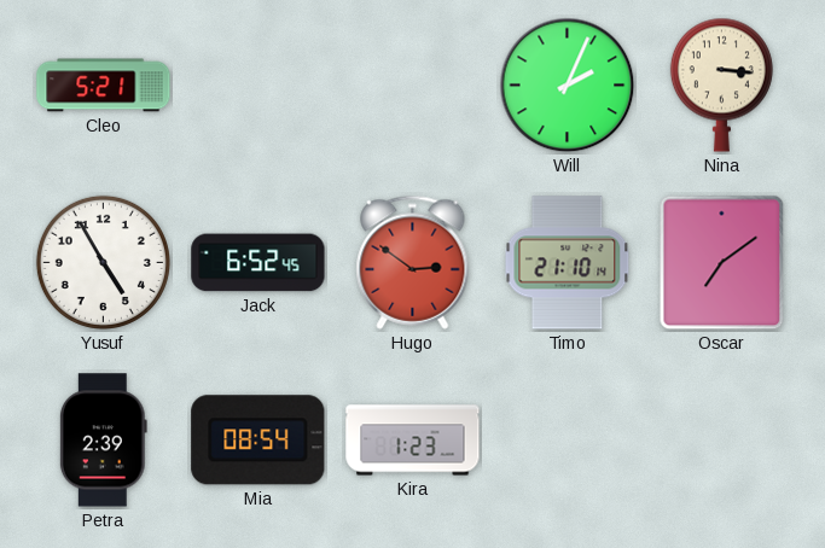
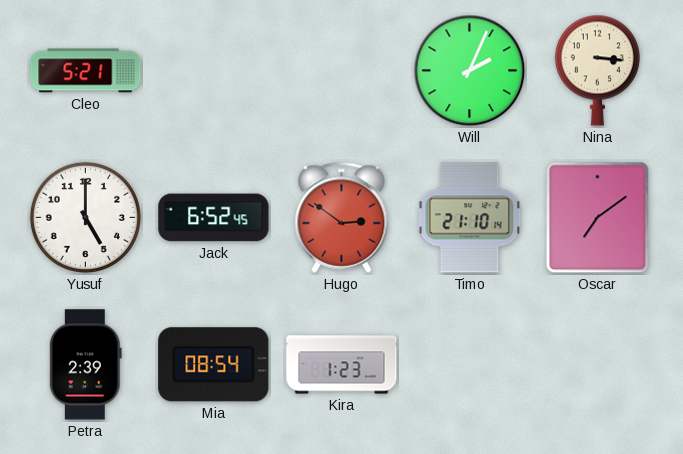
Yusuf: 4:55 -> 5:00
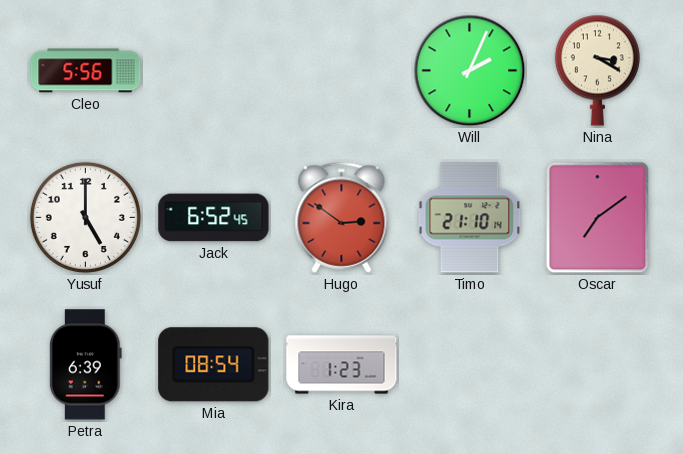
Cleo: 5:21 -> 5:56
Nina: 3:16 -> 3:20
Petra: 2:39 -> 6:39
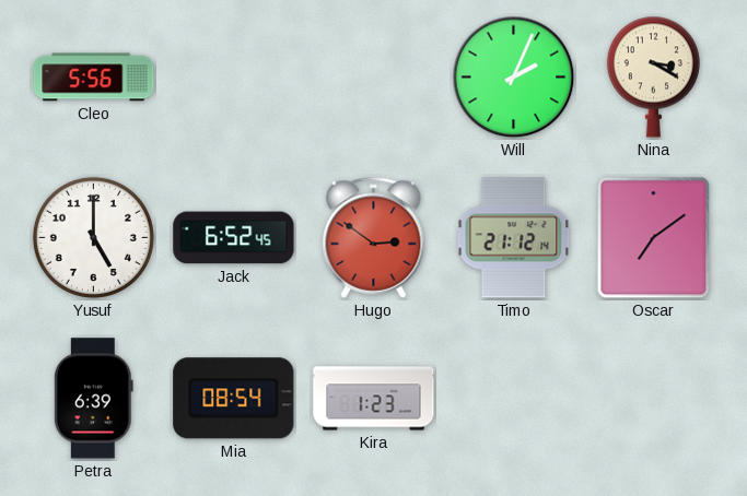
Timo: 21:10 -> 21:12
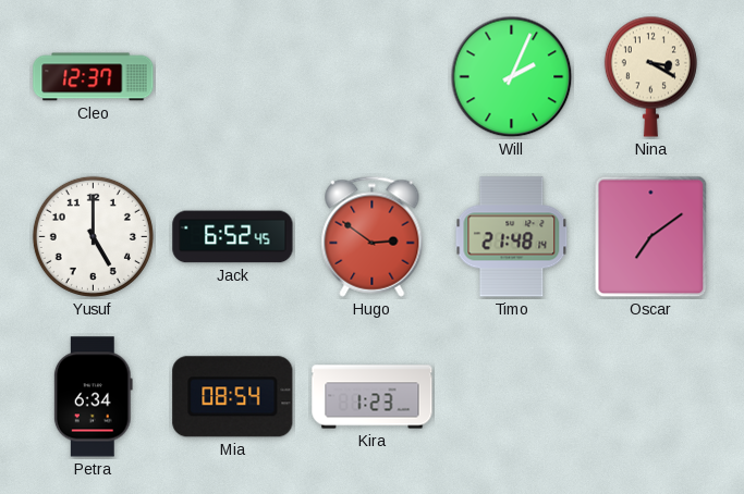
Cleo: 5:56 -> 12:37
Timo: 21:12 -> 21:48
Petra: 6:39 -> 6:34
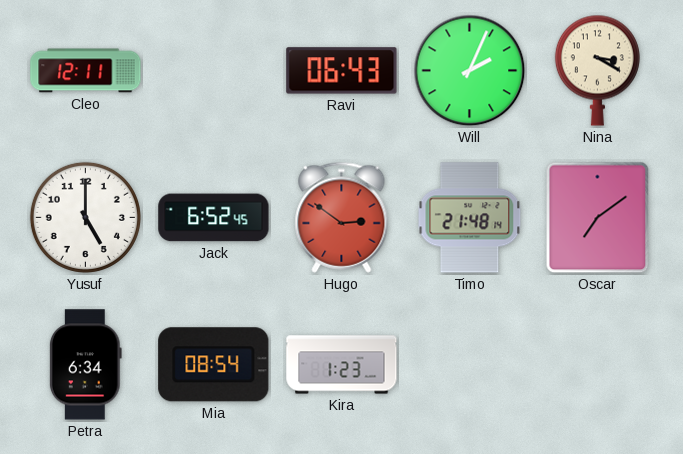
Cleo: 12:37 -> 12:11
Ravi: none -> 06:43
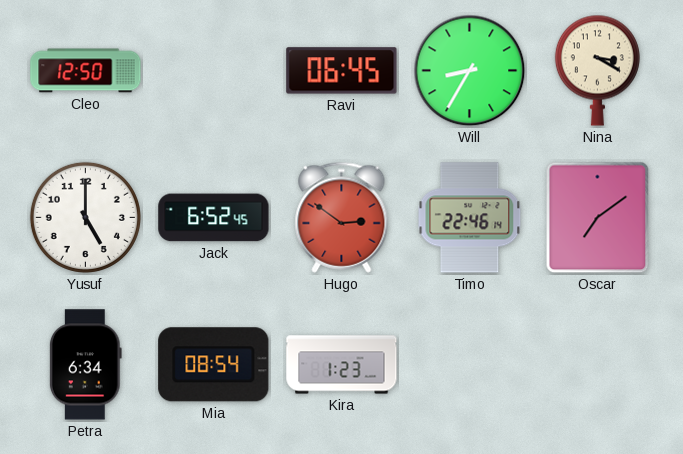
Cleo: 12:11 -> 12:50
Ravi: 06:43 -> 06:45
Will: 2:04 -> 8:35
Timo: 21:48 -> 22:46
